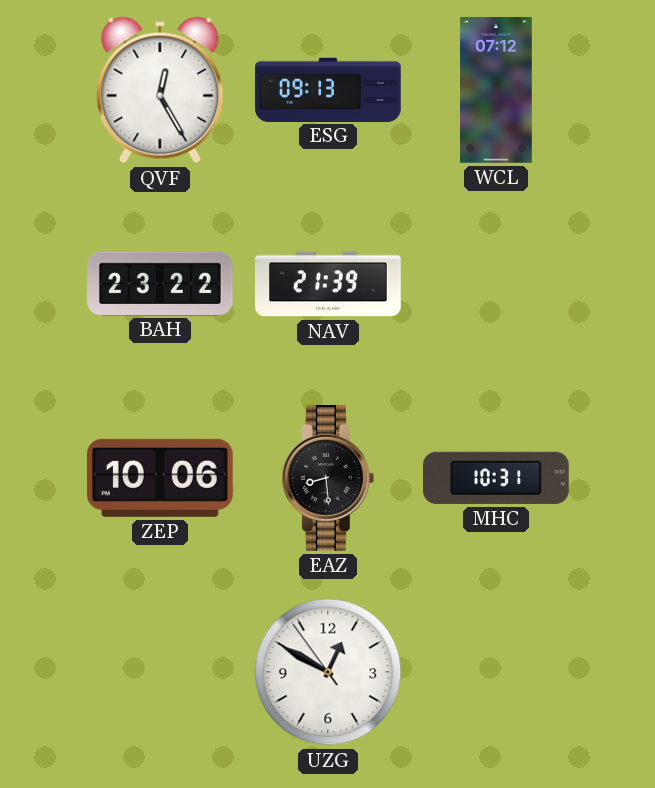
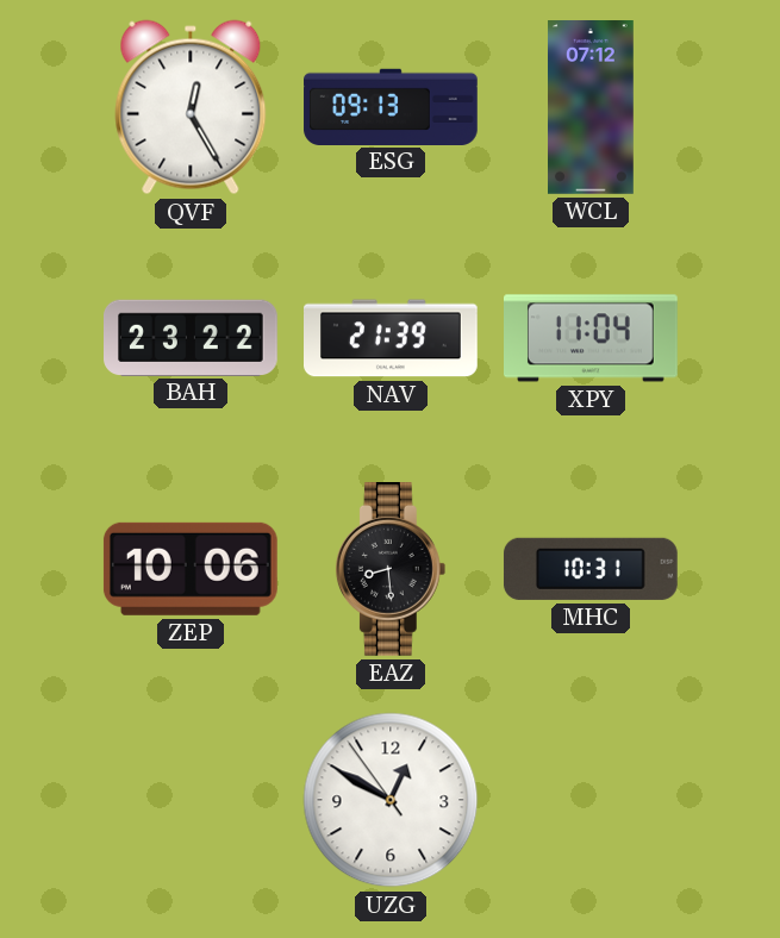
XPY: none -> 11:04
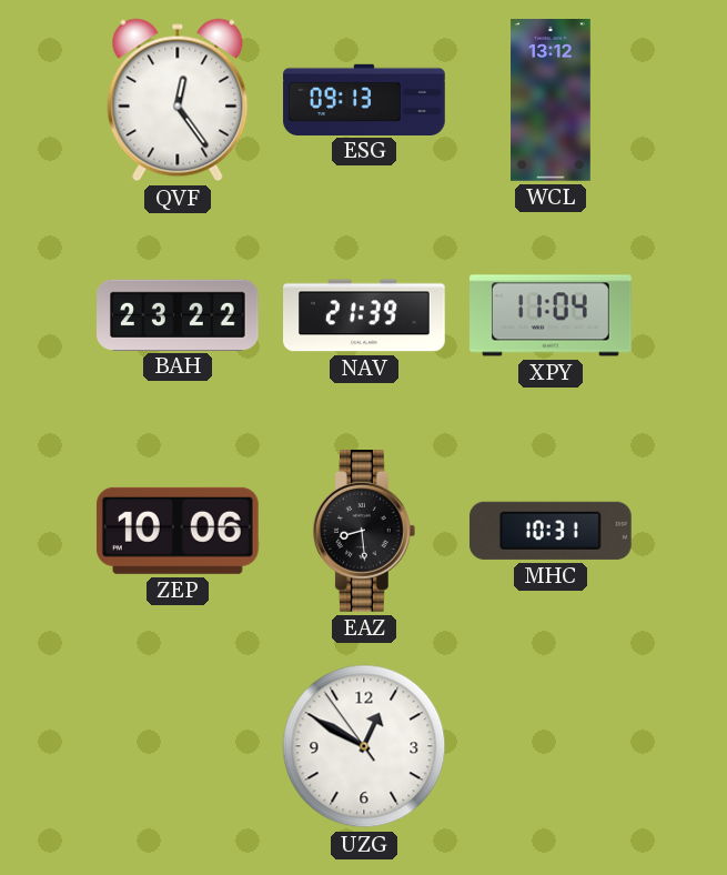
QVF: 12:25 -> 12:24
WCL: 07:12 -> 13:12
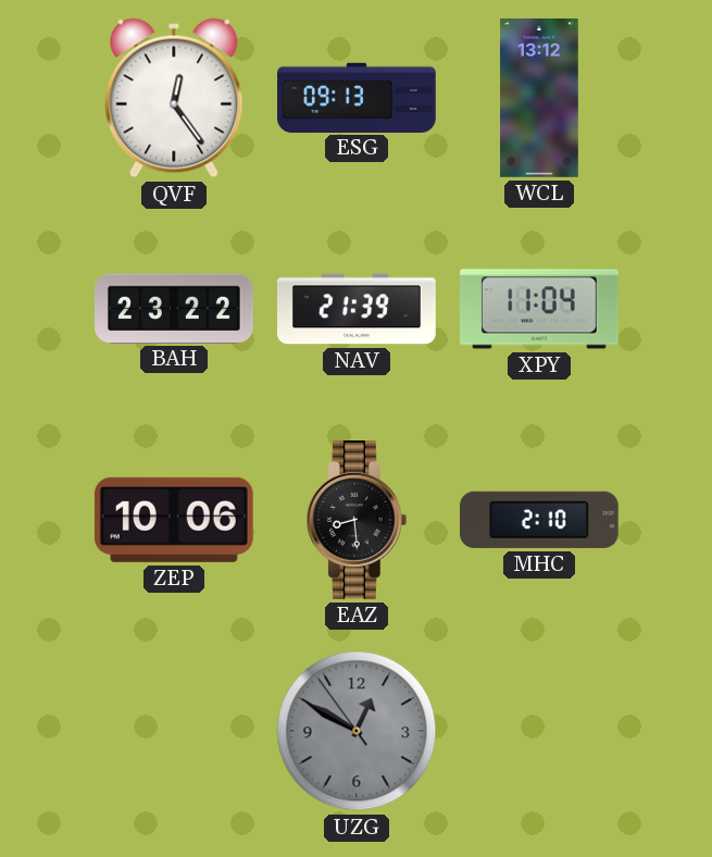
MHC: 10:31 -> 2:10
UZG dial: white -> grey
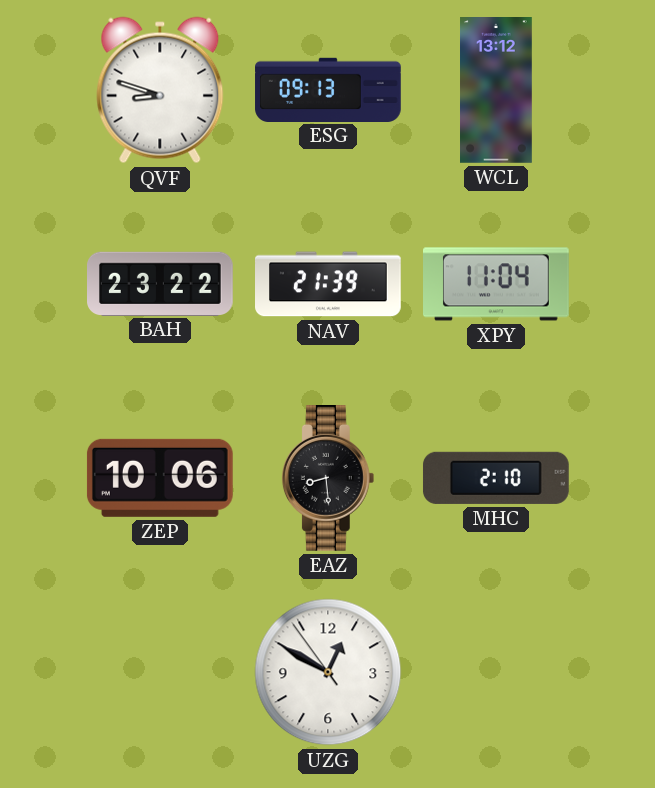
QVF: 12:24 -> 8:48
UZG dial: grey -> white
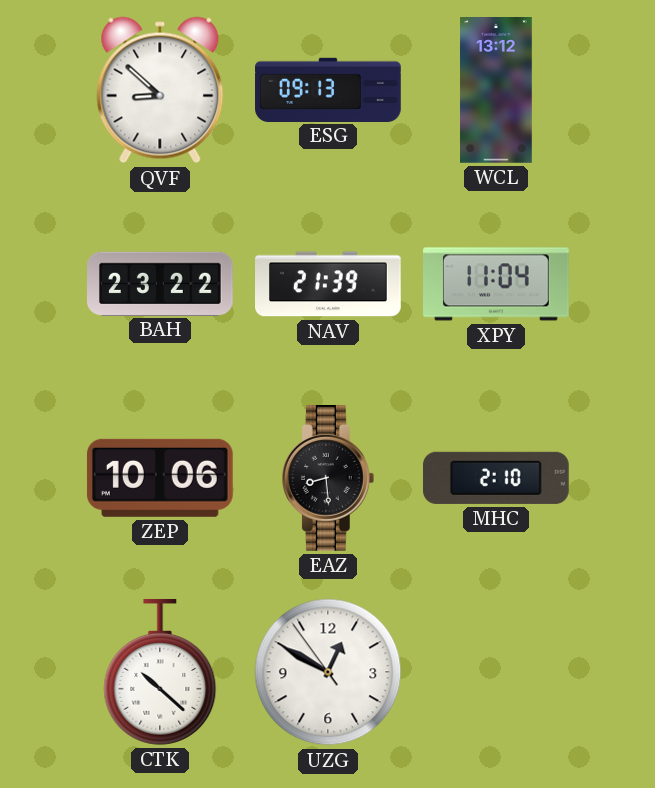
QVF: 8:48 -> 8:52
CTK: none -> 10:22
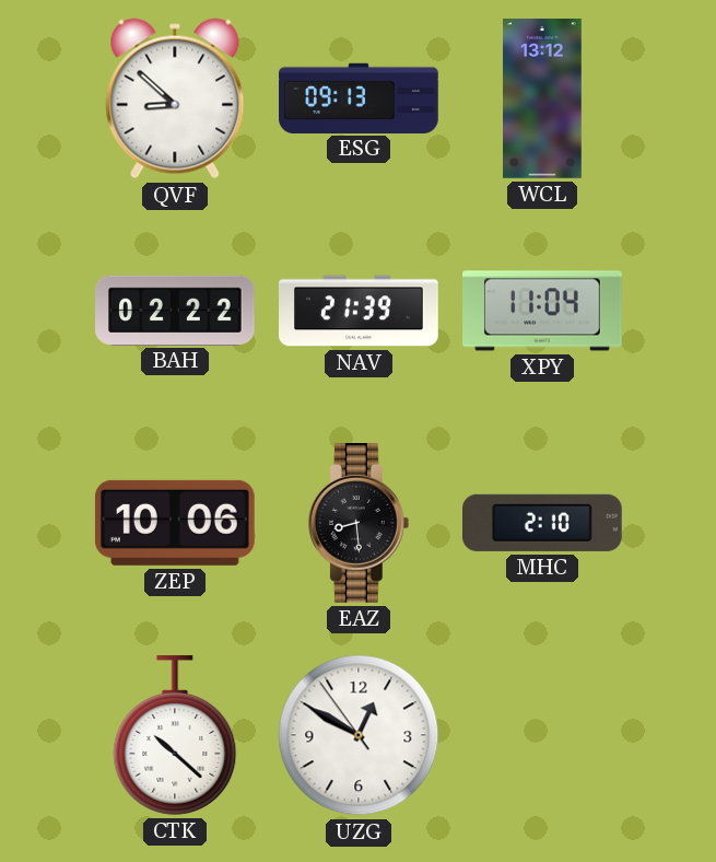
BAH: 23:22 -> 02:22
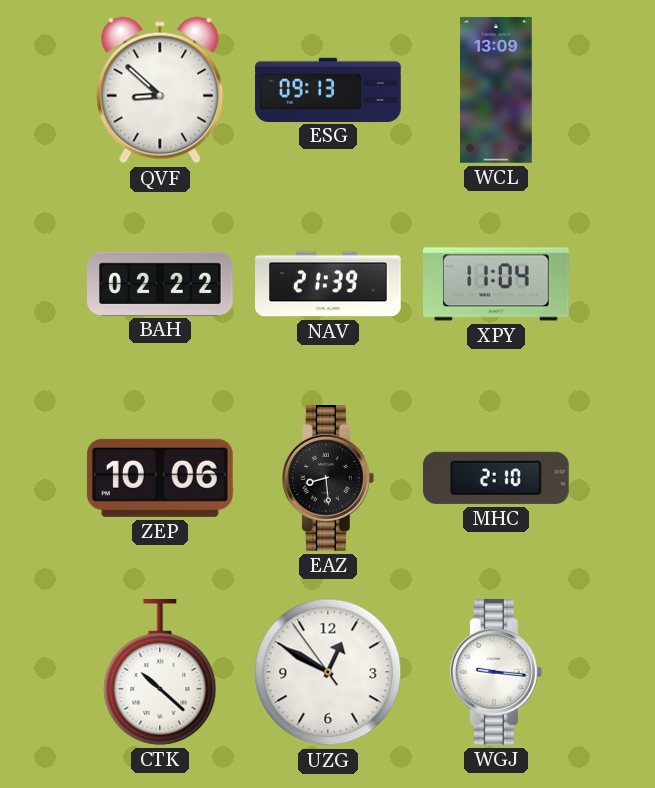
WCL: 13:12 -> 13:09
WGJ: none -> 9:16
